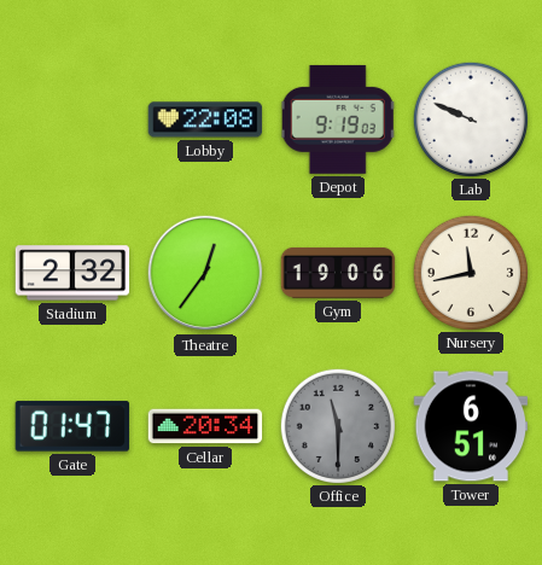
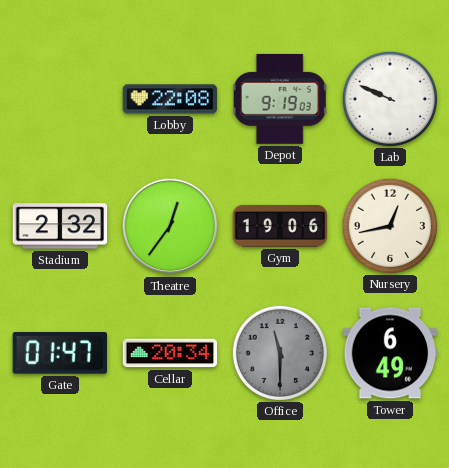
Nursery: 11:43 -> 12:43
Tower: 6:51 -> 6:49
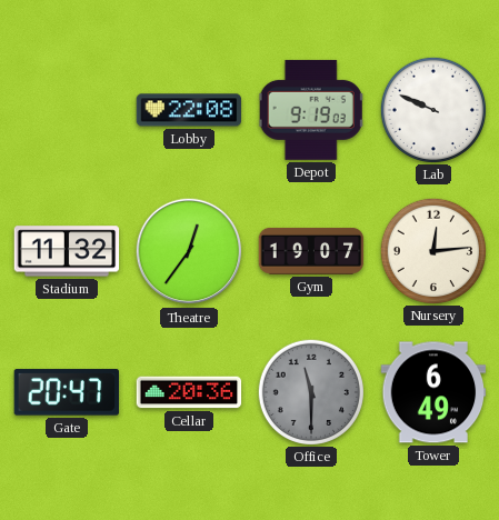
Stadium: 2:32 -> 11:32
Gym: 19:06 -> 19:07
Nursery: 12:43 -> 12:14
Gate: 01:47 -> 20:47
Cellar: 20:34 -> 20:36
